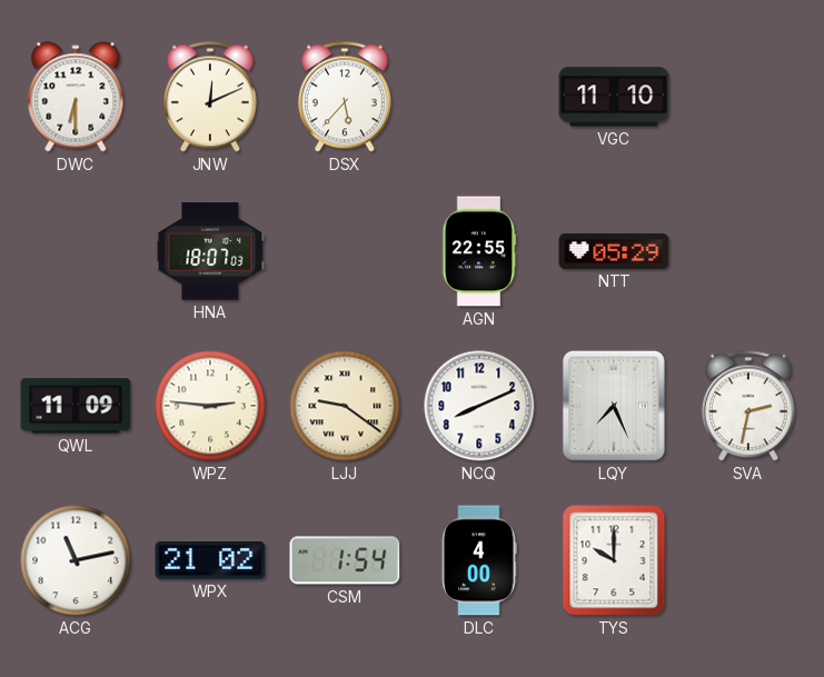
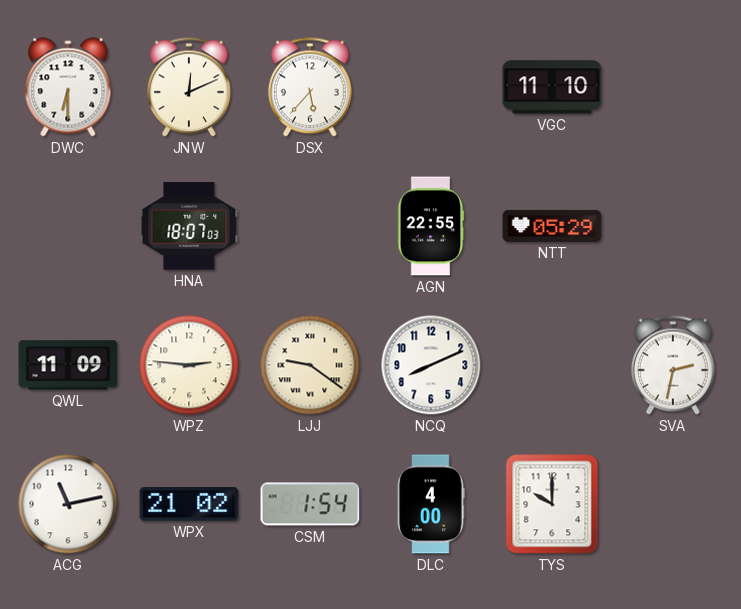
LQY: 7:26 -> none
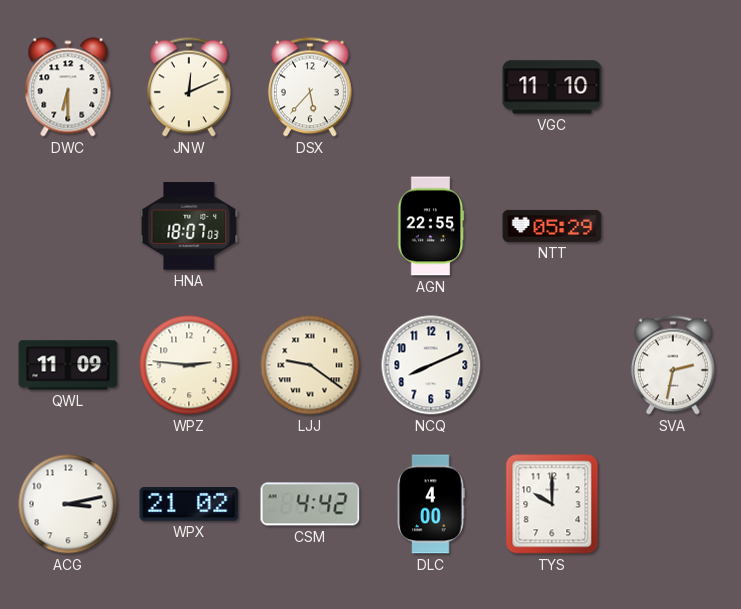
ACG: 11:13 -> 3:13
CSM: 1:54 -> 4:42
